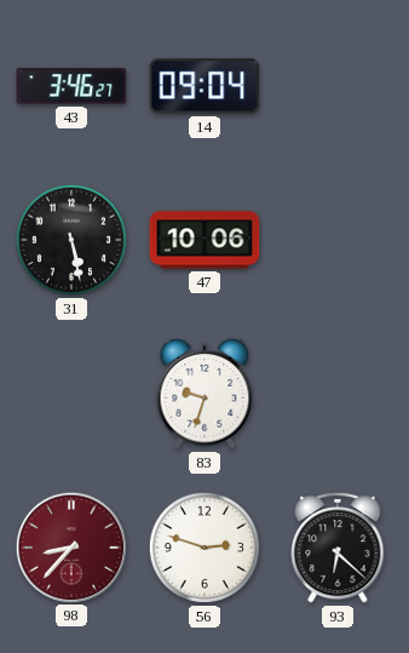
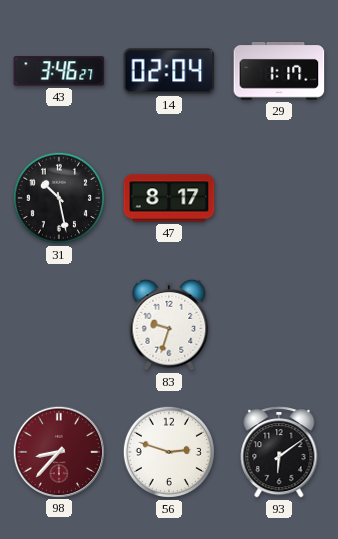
14: 09:04 -> 02:04
29: none -> 1:17
31: 5:28 -> 10:28
47: 10:06 -> 8:17
93: 6:22 -> 6:09
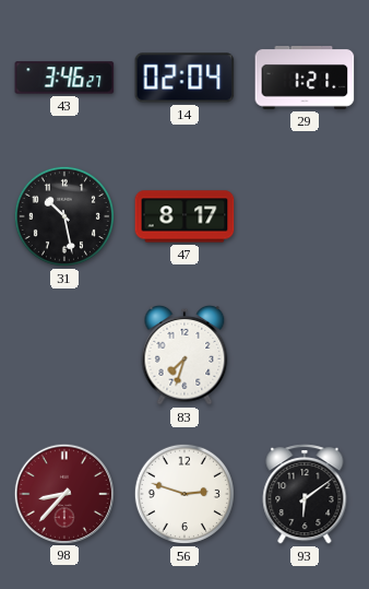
29: 1:17 -> 1:21
83: 9:33 -> 7:33
